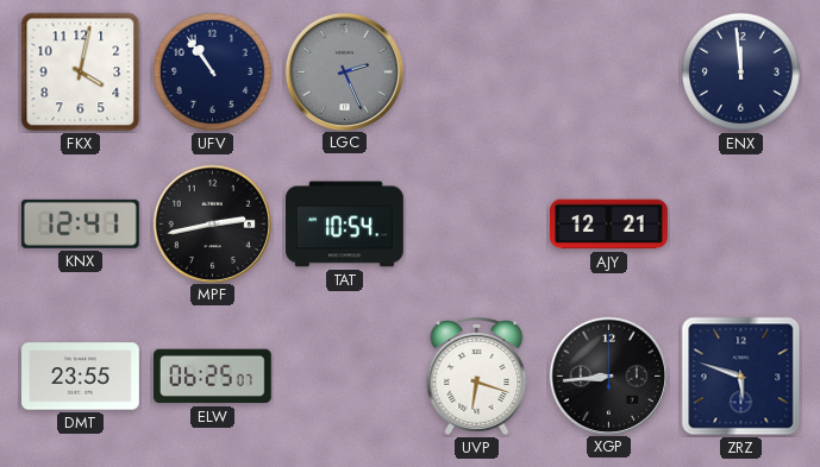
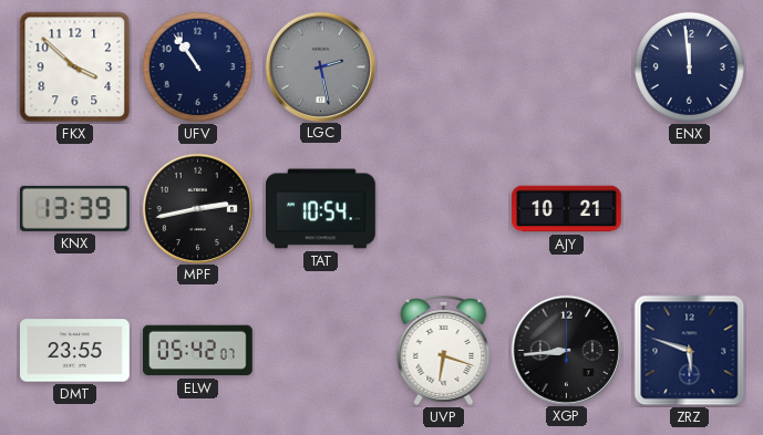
FKX: 4:02 -> 3:52
LGC: 2:26 -> 2:28
KNX: 12:41 -> 13:39
AJY: 12:21 -> 10:21
ELW: 06:25 -> 05:42
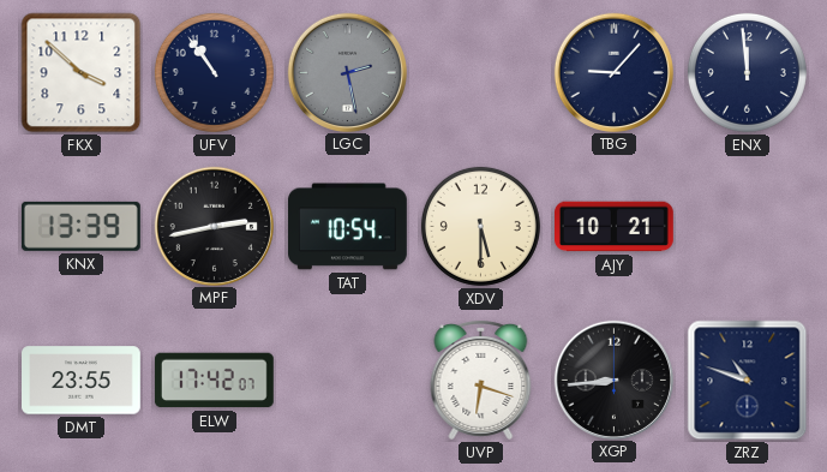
TBG: none -> 9:07
XDV: none -> 5:30
ELW: 05:42 -> 17:42
ZRZ: 5:48 -> 10:48
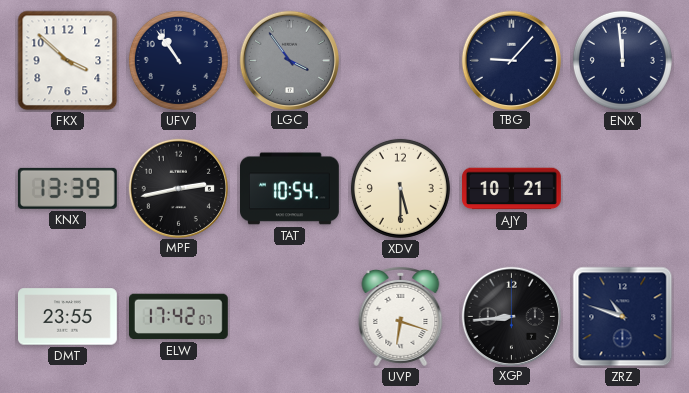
LGC: 2:28 -> 3:54
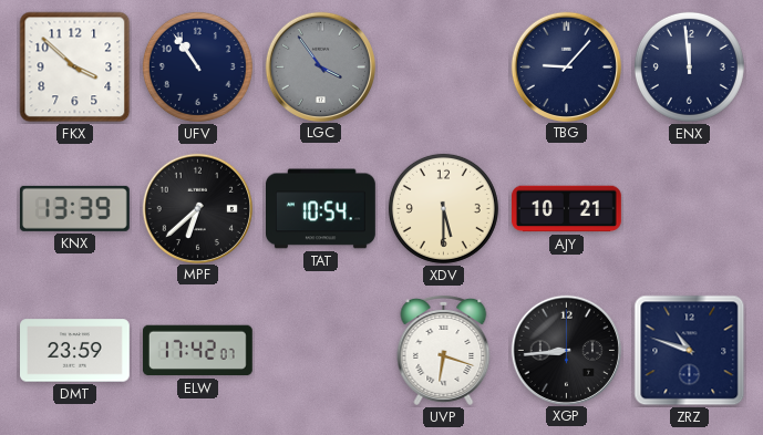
MPF: 2:43 -> 6:38
DMT: 23:55 -> 23:59
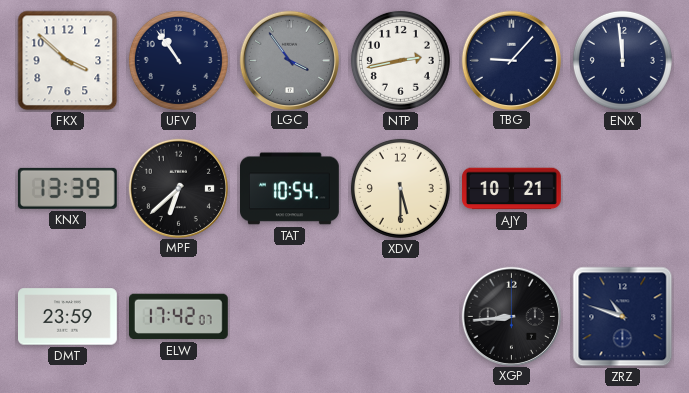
NTP: none -> 2:43
UVP: 6:18 -> none
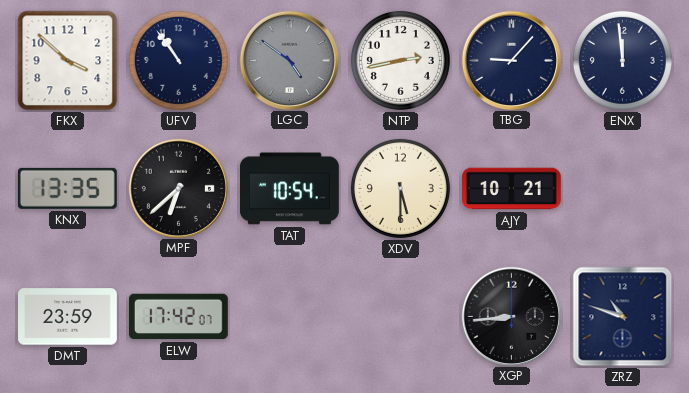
LGC: 3:54 -> 4:51
KNX: 13:39 -> 13:35
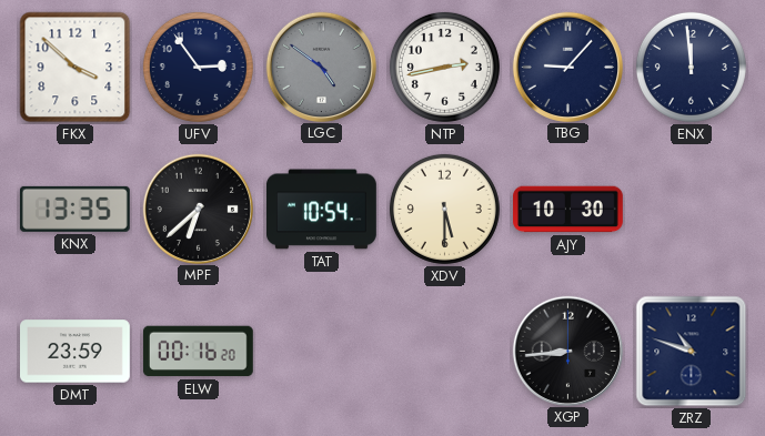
UFV: 10:54 -> 2:54
AJY: 10:21 -> 10:30
ELW: 17:42 -> 00:16
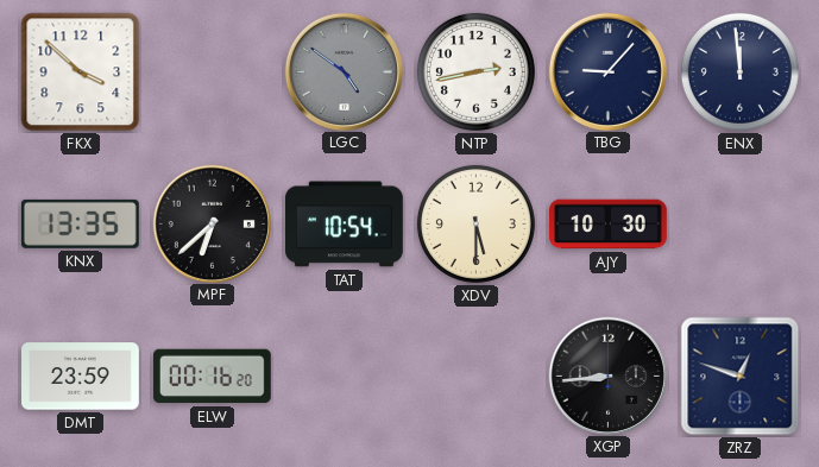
UFV: 2:54 -> none
ZRZ: 10:48 -> 12:48
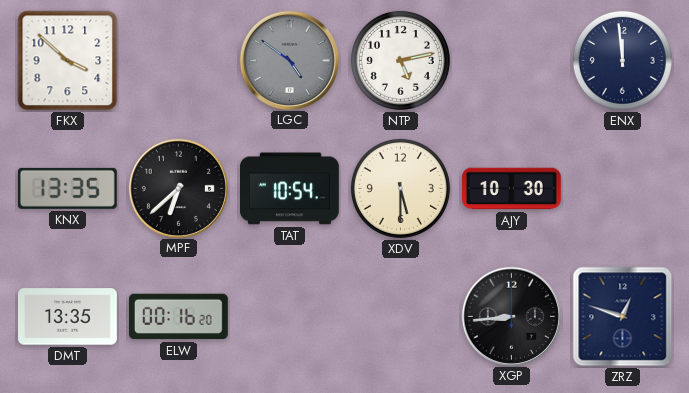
NTP: 2:43 -> 5:13
TBG: 9:07 -> none
DMT: 23:59 -> 13:35
